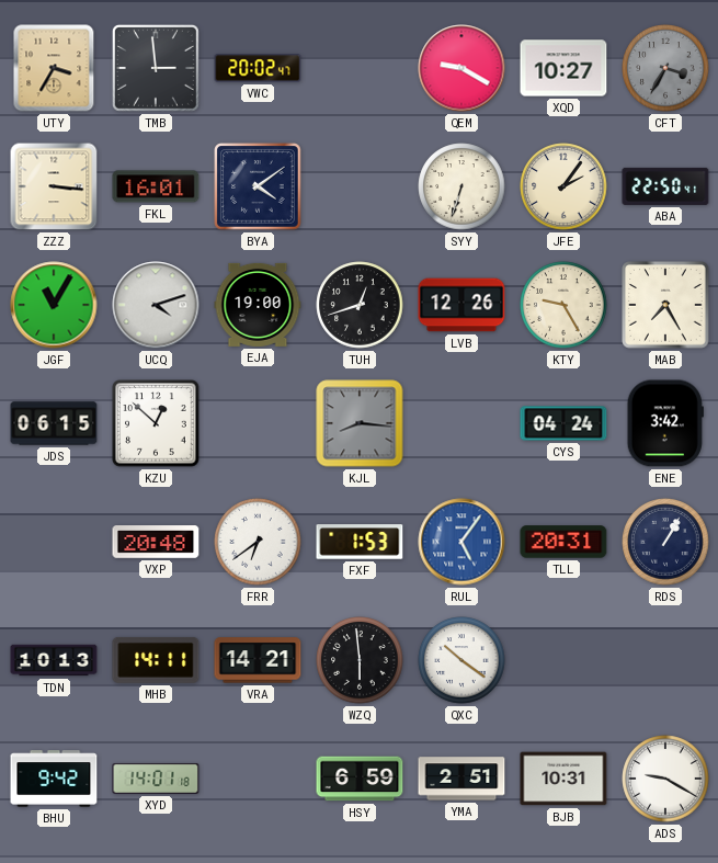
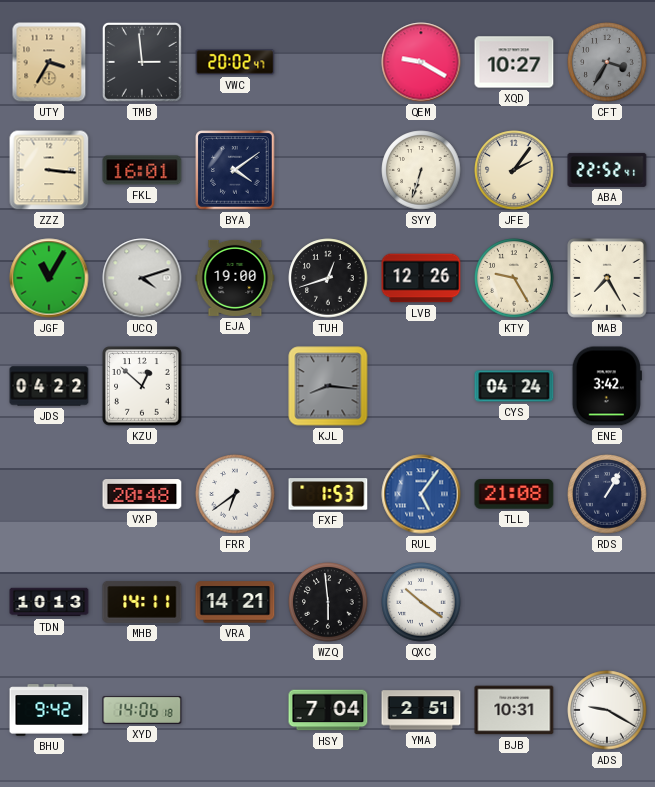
ABA: 22:50 -> 22:52
JDS: 06:15 -> 04:22
TLL: 20:31 -> 21:08
XYD: 14:01 -> 14:06
HSY: 6:59 -> 7:04
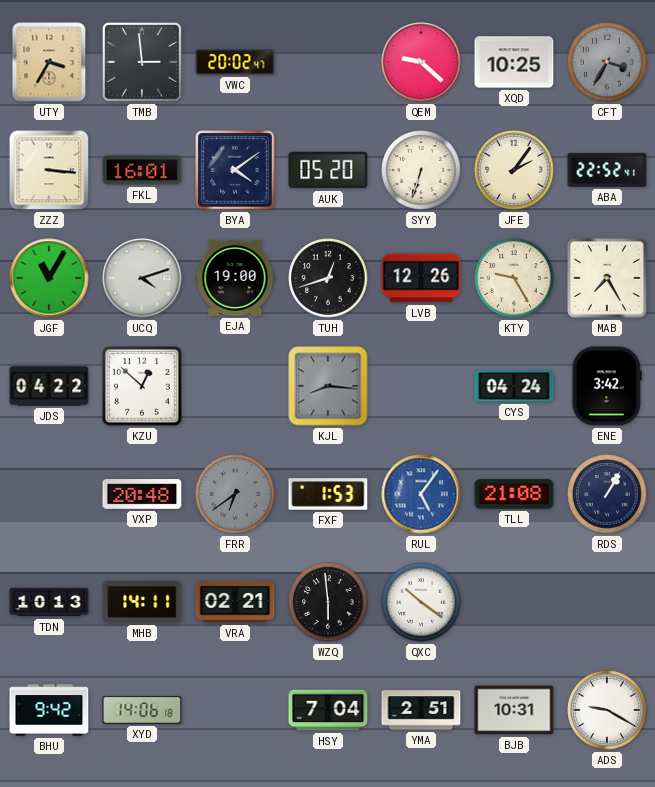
QEM: 9:20 -> 9:22
XQD: 10:27 -> 10:25
AUK: none -> 05:20
FRR dial: white -> grey
VRA: 14:21 -> 02:21
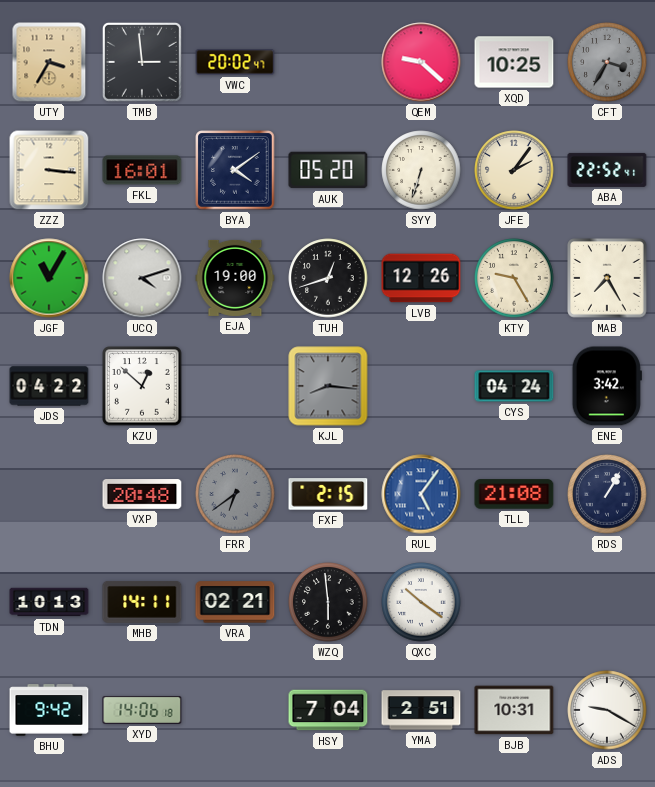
FXF: 1:53 -> 2:15
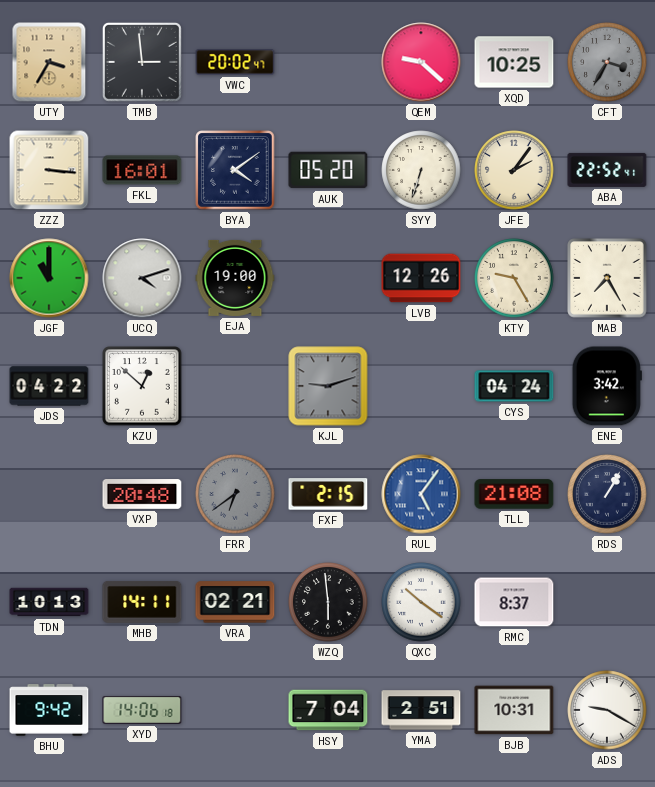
JGF: 11:05 -> 11:00
TUH: 12:42 -> none
KJL: 8:16 -> 9:12
RMC: none -> 8:37
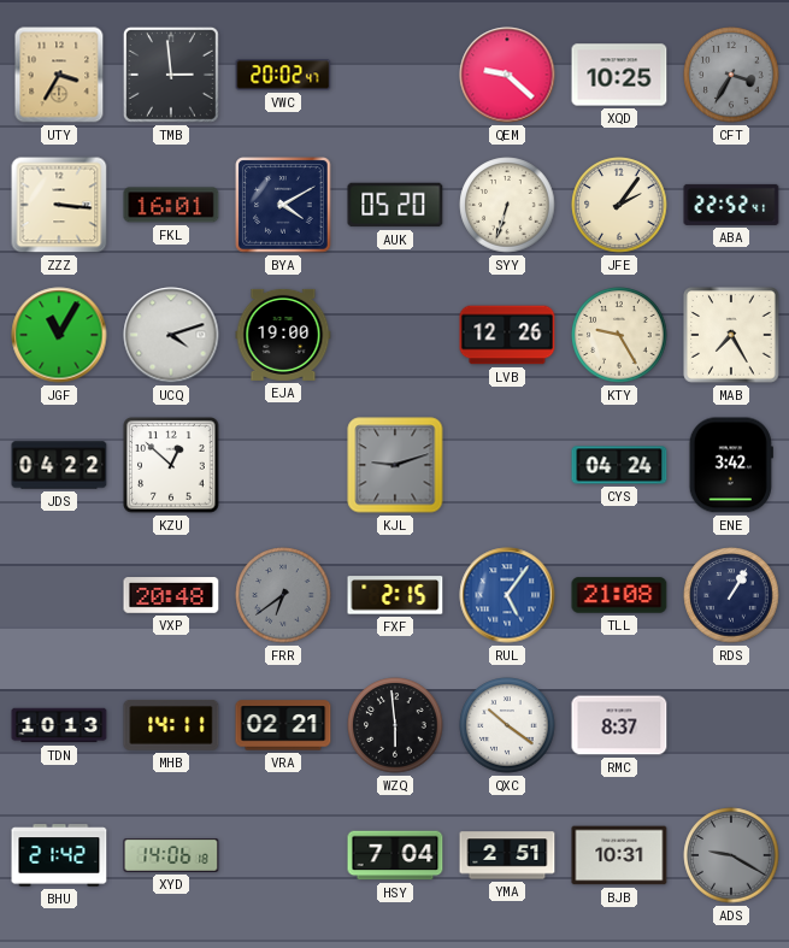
BYA: 4:09 -> 4:10
JGF: 11:00 -> 11:05
BHU: 9:42 -> 21:42
ADS dial: white -> grey
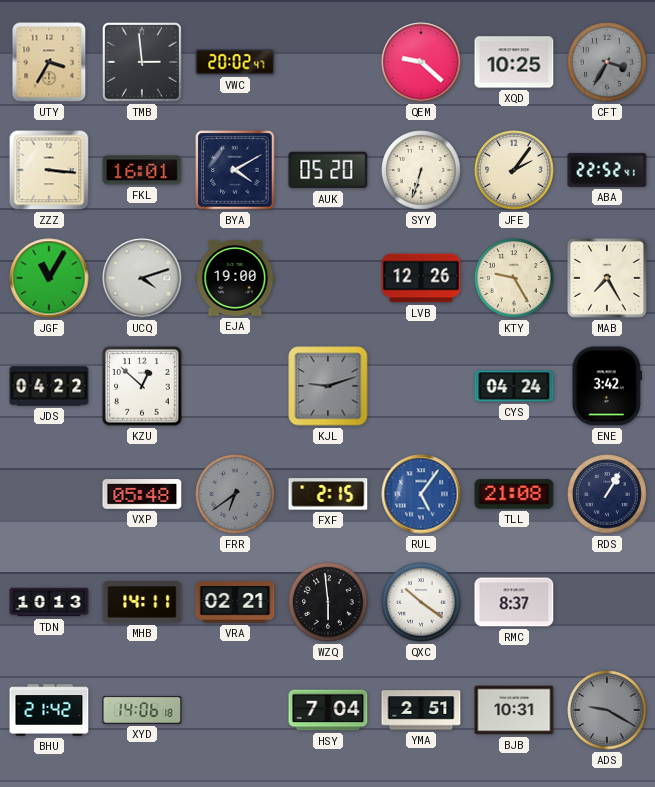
VXP: 20:48 -> 05:48
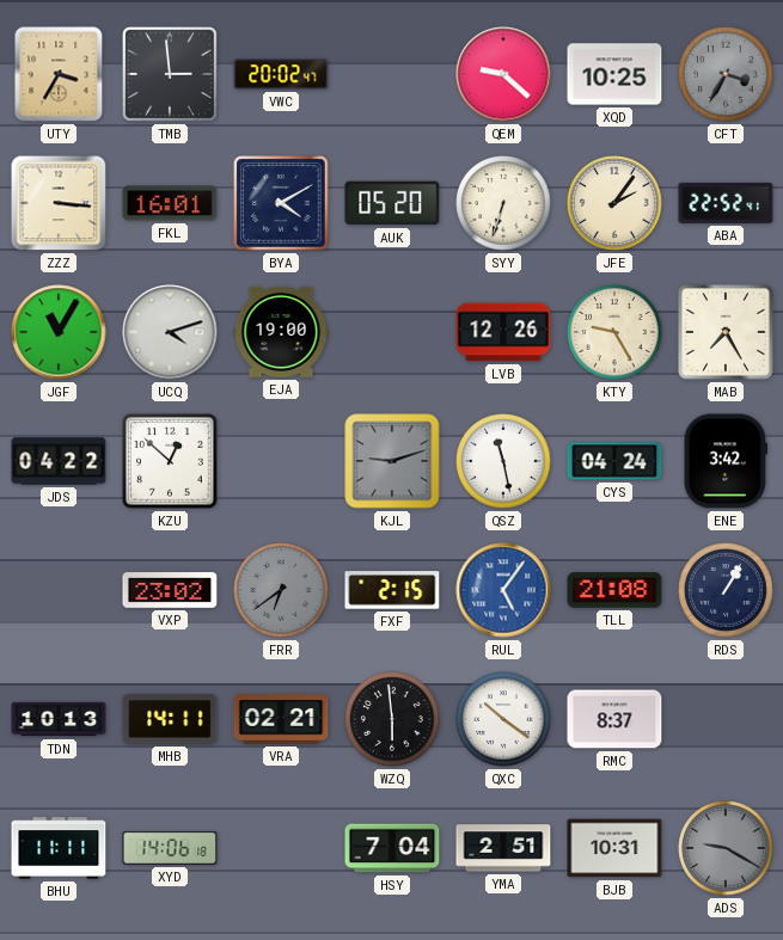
QSZ: none -> 11:28
VXP: 05:48 -> 23:02
BHU: 21:42 -> 11:11
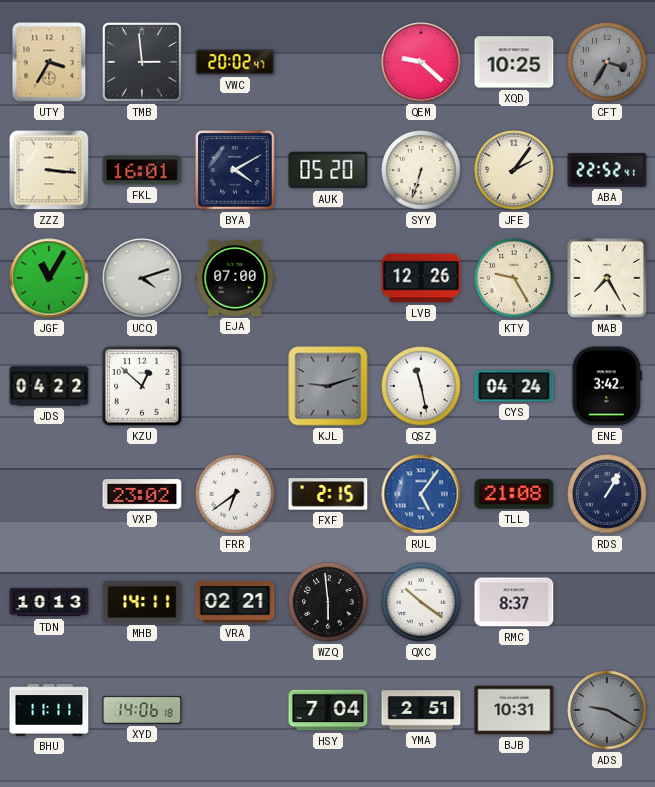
EJA: 19:00 -> 07:00
FRR dial: grey -> white
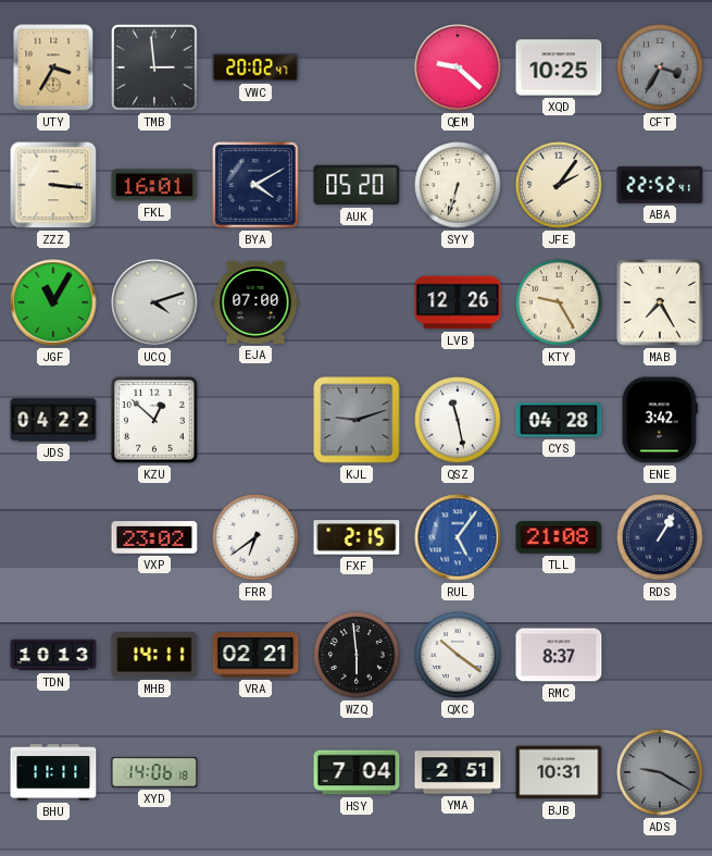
CYS: 04:24 -> 04:28
